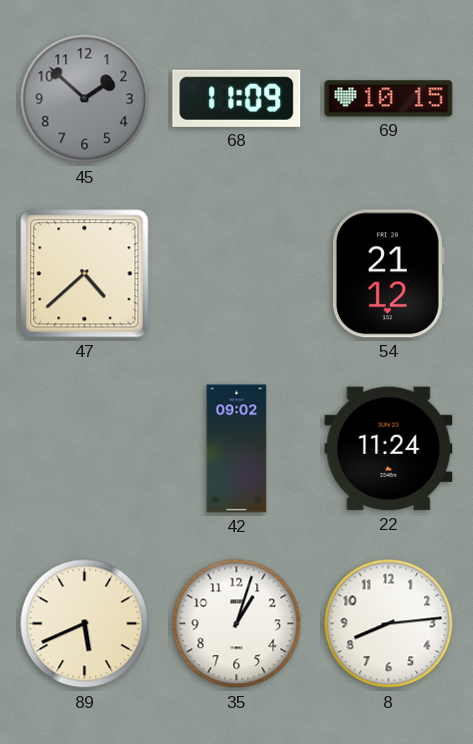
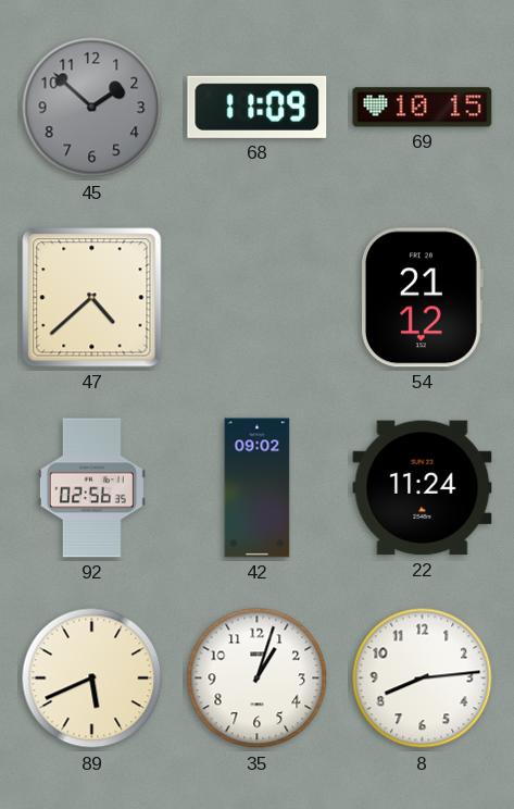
92: none -> 02:56
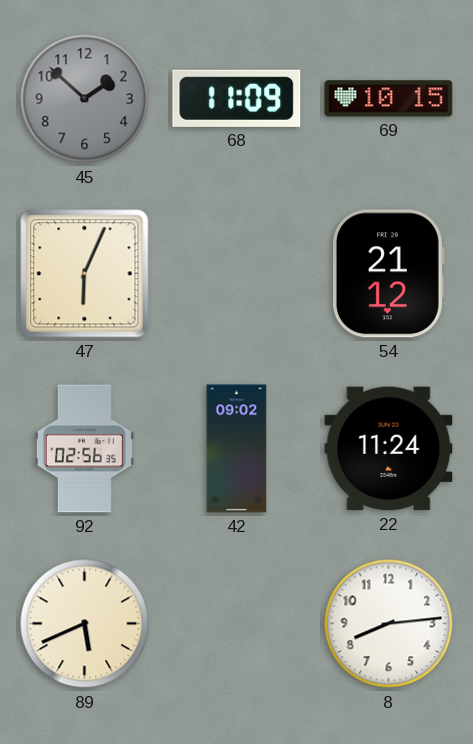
47: 4:38 -> 6:04
35: 1:03 -> none
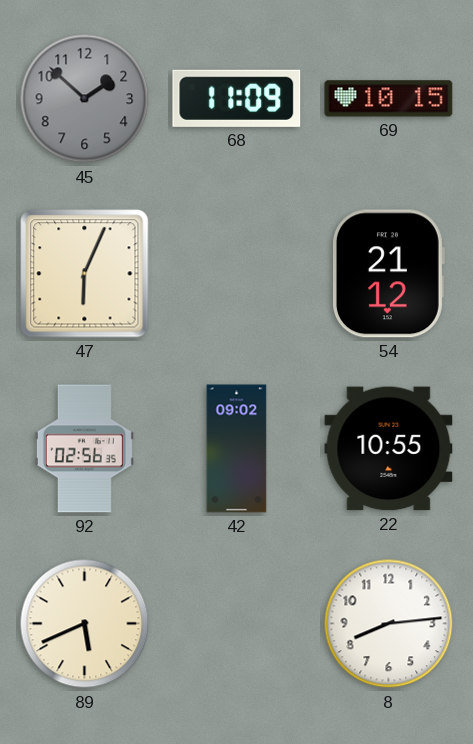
22: 11:24 -> 10:55
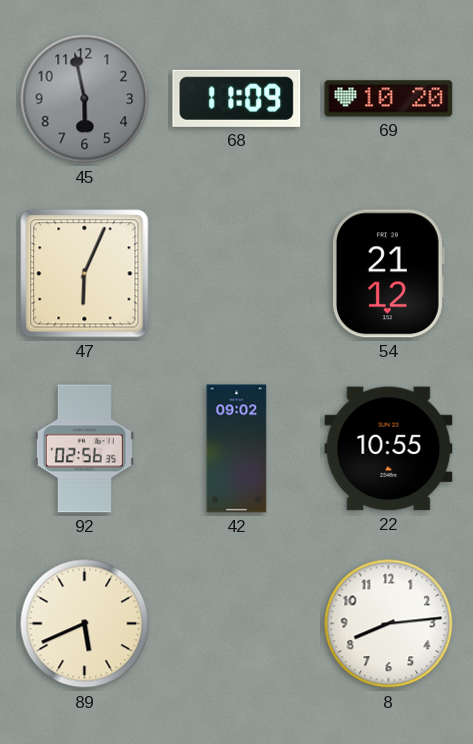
45: 1:52 -> 5:58
69: 10:15 -> 10:20
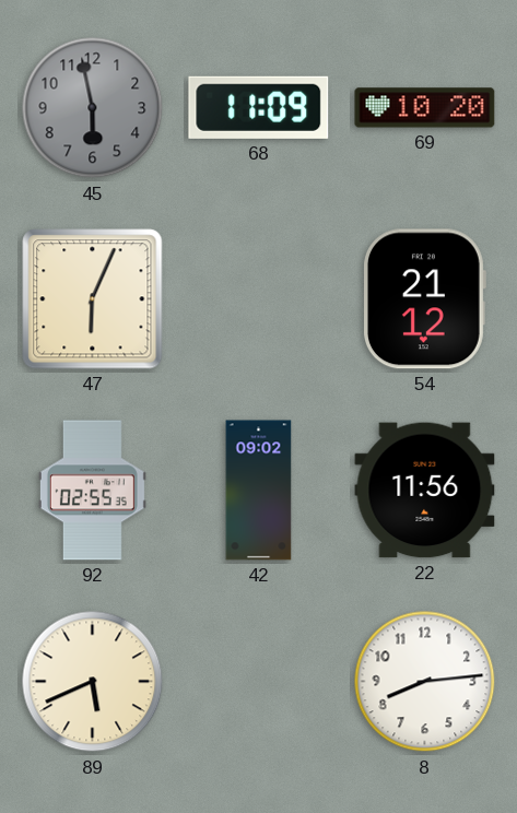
92: 02:56 -> 02:55
22: 10:55 -> 11:56
